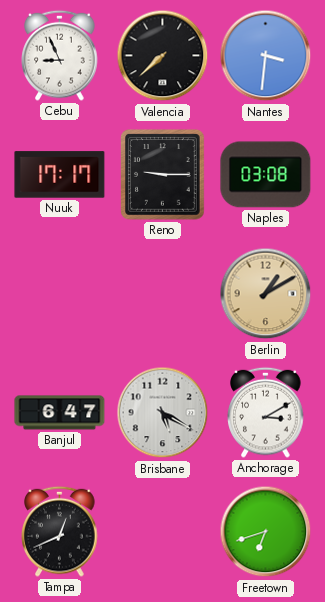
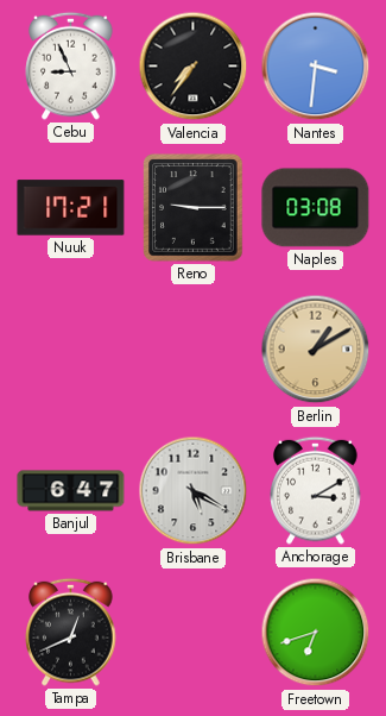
Valencia: 7:38 -> 7:36
Nuuk: 17:17 -> 17:21
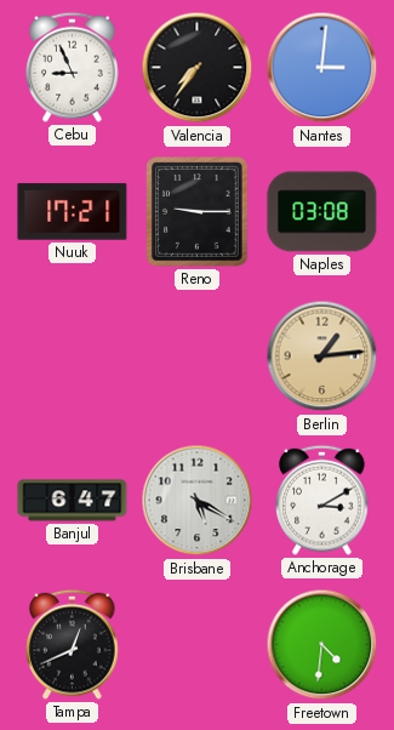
Nantes: 3:31 -> 3:01
Berlin: 1:10 -> 1:14
Freetown: 6:42 -> 4:31
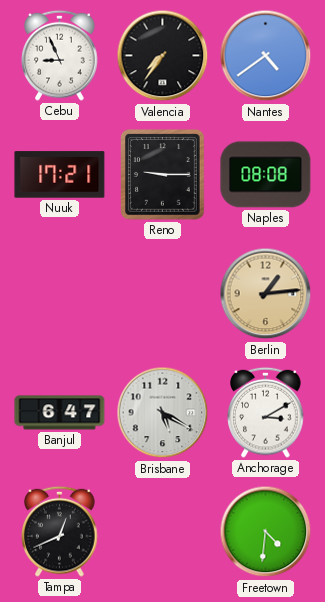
Nantes: 3:01 -> 4:39
Naples: 03:08 -> 08:08
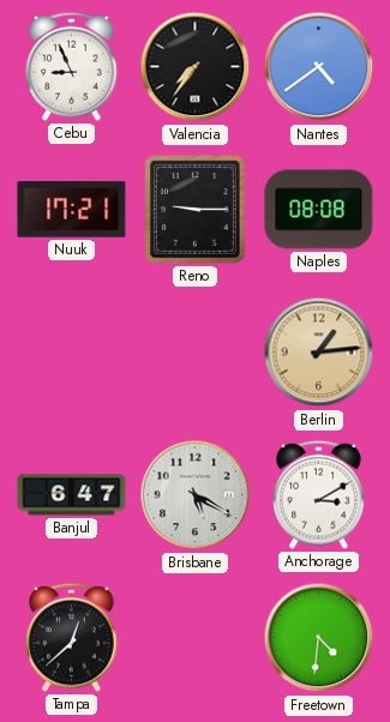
Tampa: 12:41 -> 12:38
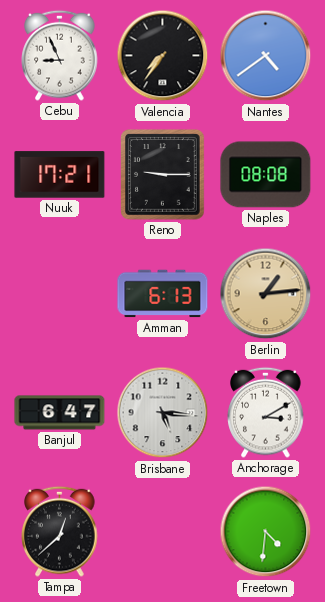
Amman: none -> 6:13
Brisbane: 5:20 -> 5:16
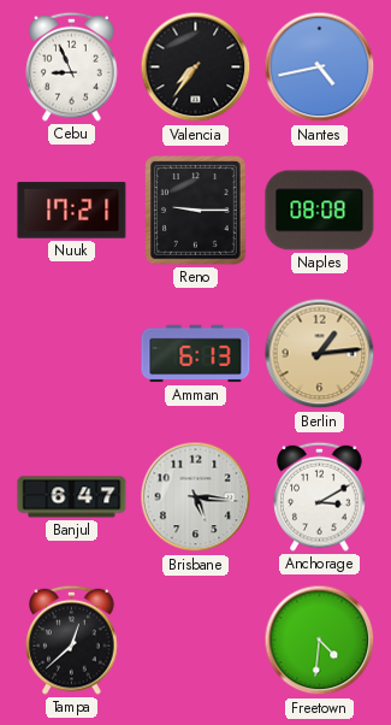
Nantes: 4:39 -> 4:43
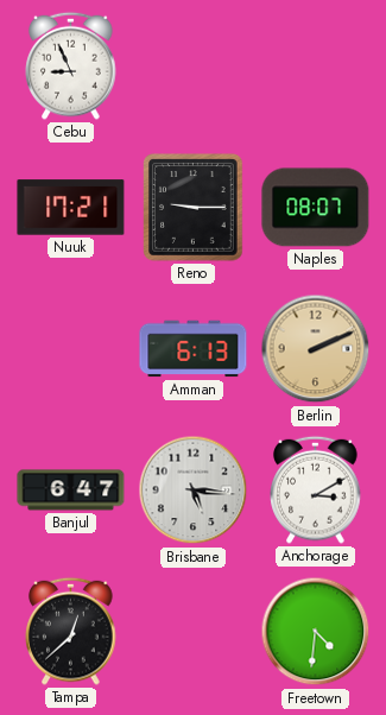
Valencia: 7:36 -> none
Nantes: 4:43 -> none
Naples: 08:08 -> 08:07
Berlin: 1:14 -> 2:11
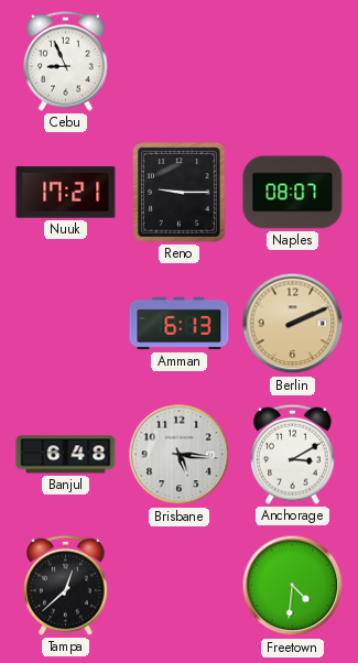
Banjul: 6:47 -> 6:48
